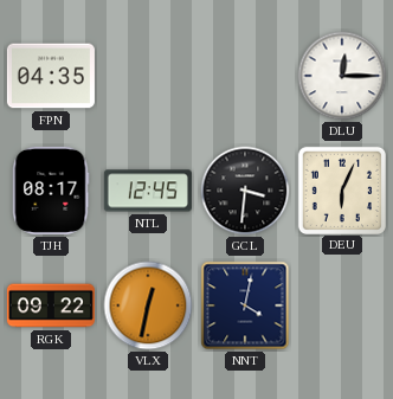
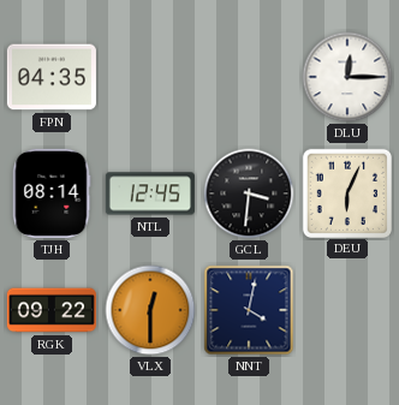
TJH: 08:17 -> 08:14
VLX: 12:32 -> 12:30
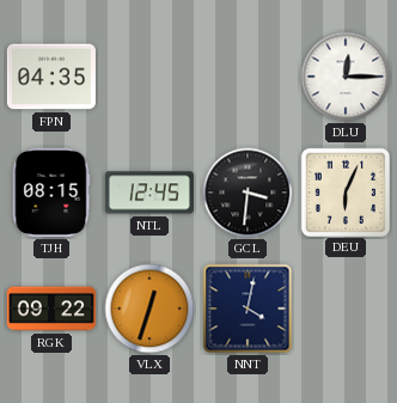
TJH: 08:14 -> 08:15
VLX: 12:30 -> 12:33
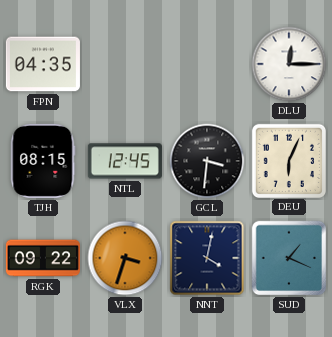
VLX: 12:33 -> 3:33
SUD: none -> 1:19
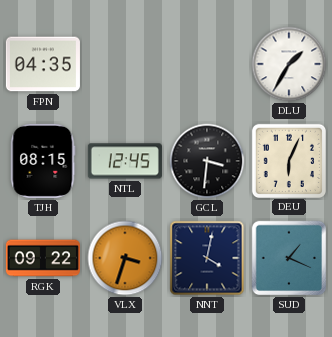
DLU: 12:15 -> 1:35
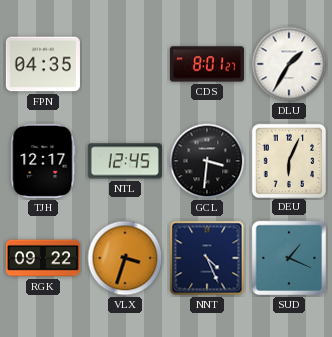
CDS: none -> 8:01
TJH: 08:15 -> 12:17
NNT: 4:02 -> 4:26
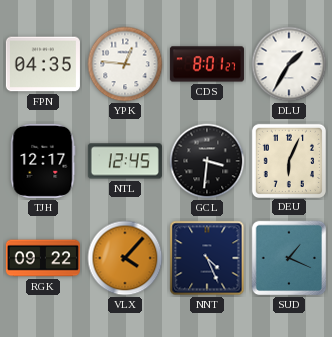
YPK: none -> 12:46
VLX: 3:33 -> 4:07
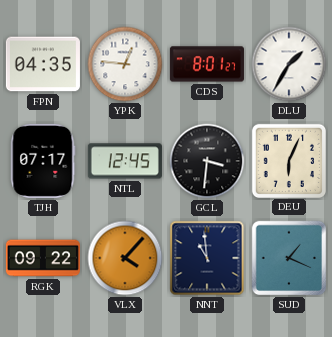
TJH: 12:17 -> 07:17
NNT: 4:26 -> 10:59
